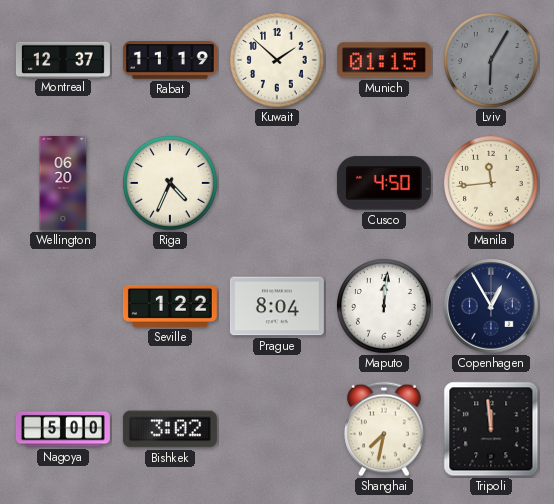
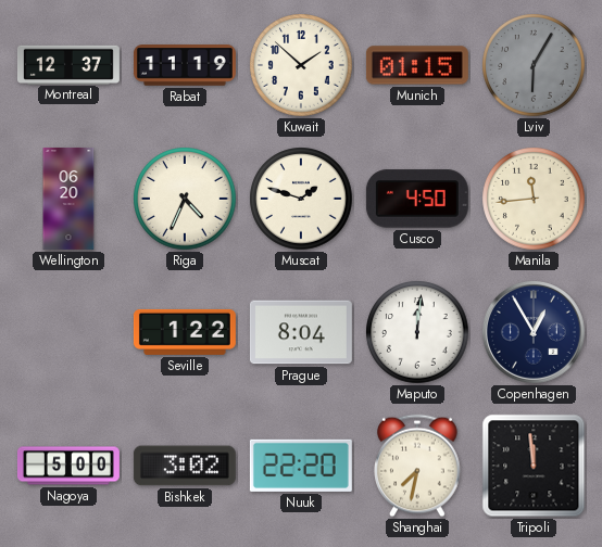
Muscat: none -> 1:48
Nuuk: none -> 22:20
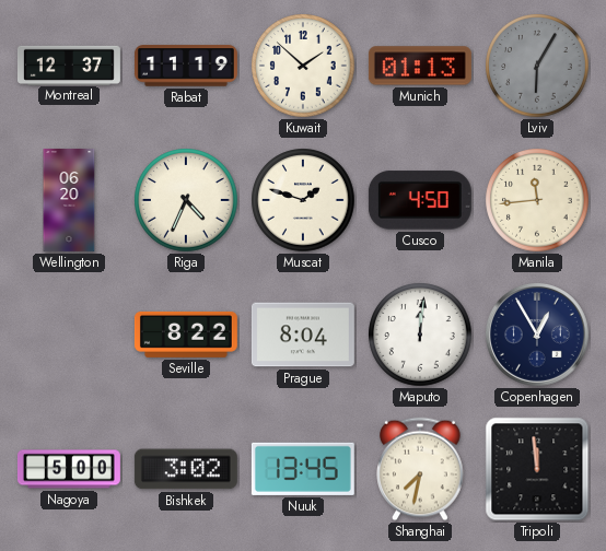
Munich: 01:15 -> 01:13
Seville: 1:22 -> 8:22
Nuuk: 22:20 -> 13:45
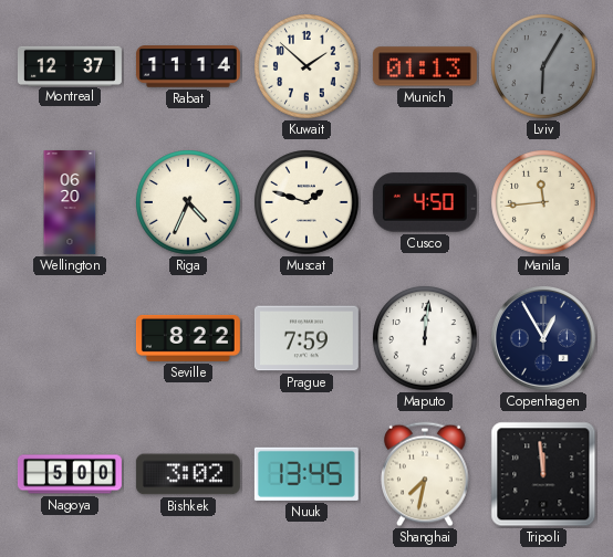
Rabat: 11:19 -> 11:14
Prague: 8:04 -> 7:59
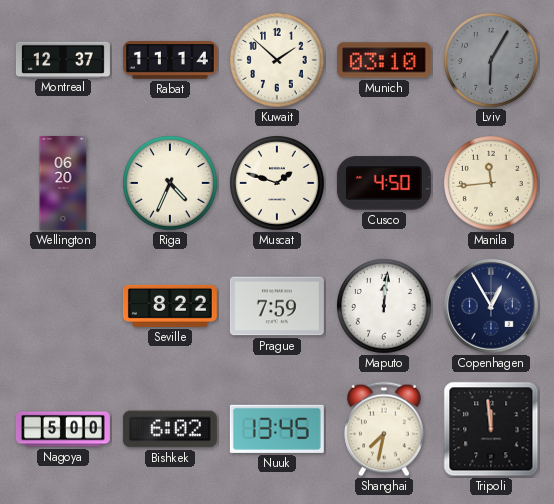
Munich: 01:13 -> 03:10
Bishkek: 3:02 -> 6:02
